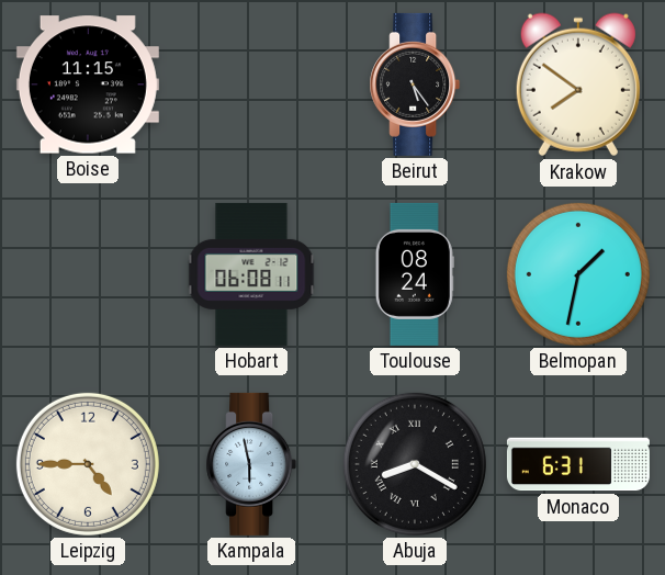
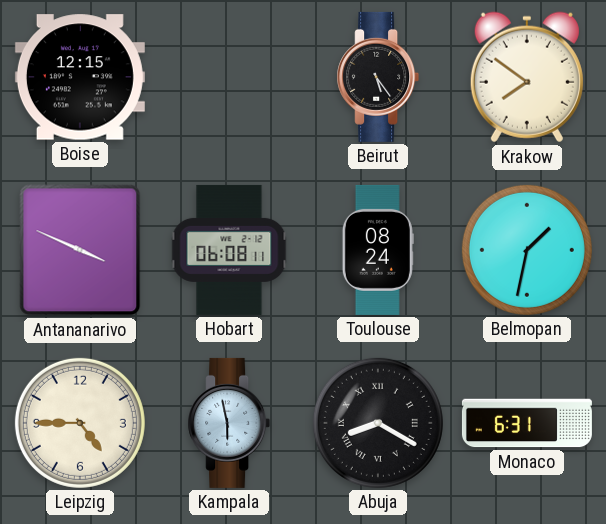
Boise: 11:15 -> 12:15
Antananarivo: none -> 3:49
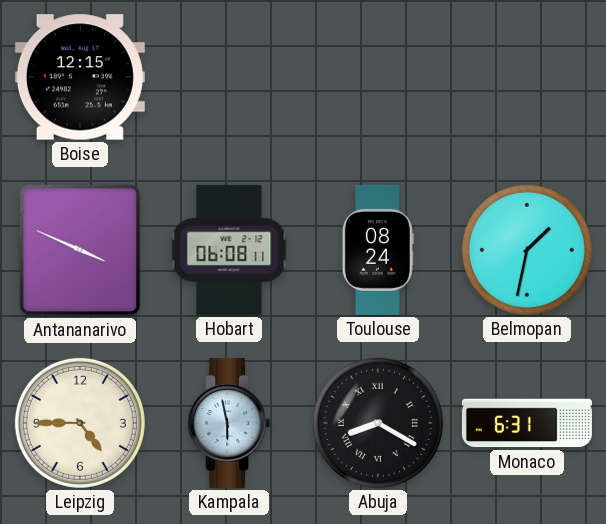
Beirut: 5:24 -> none
Krakow: 7:51 -> none
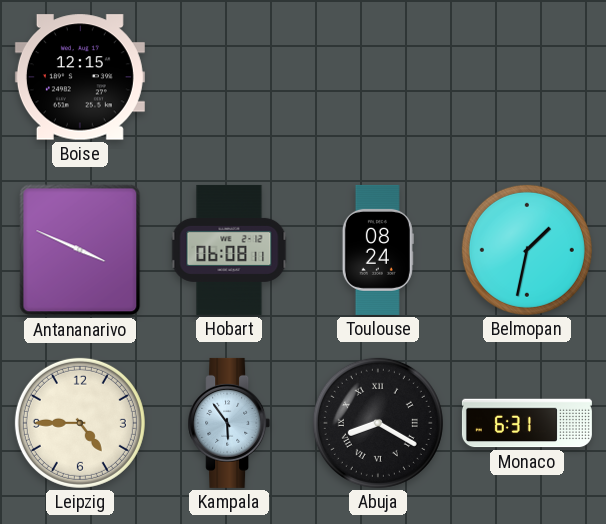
Kampala: 5:58 -> 5:54
